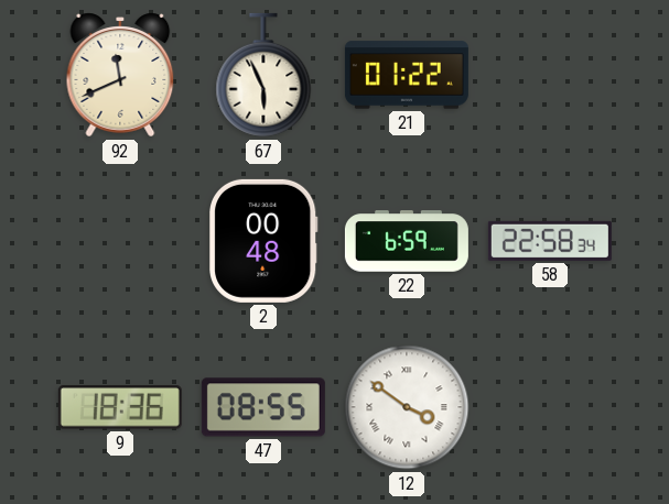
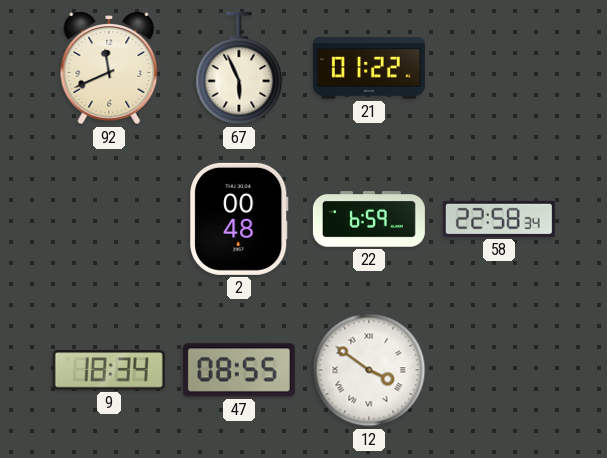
9: 18:36 -> 18:34
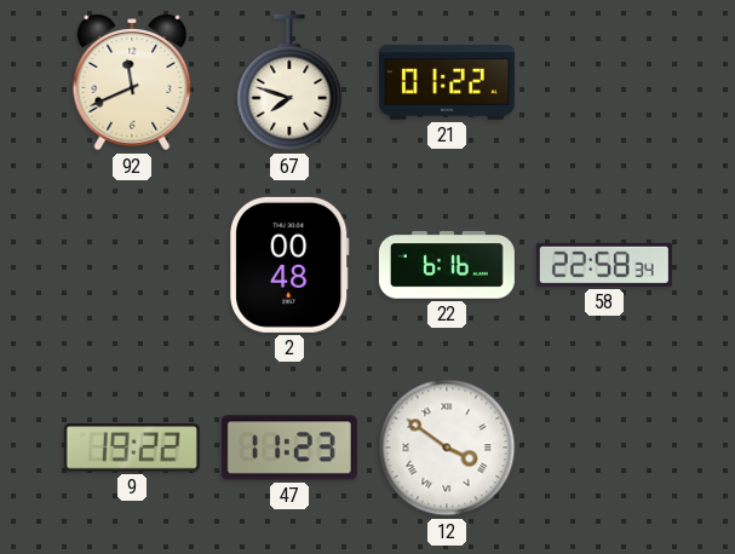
67: 5:56 -> 7:48
22: 6:59 -> 6:16
9: 18:34 -> 19:22
47: 08:55 -> 11:23
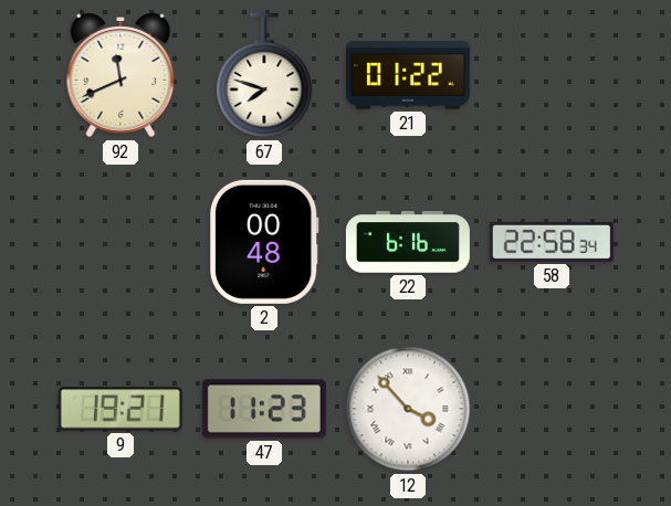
9: 19:22 -> 19:21
12: 3:51 -> 3:53
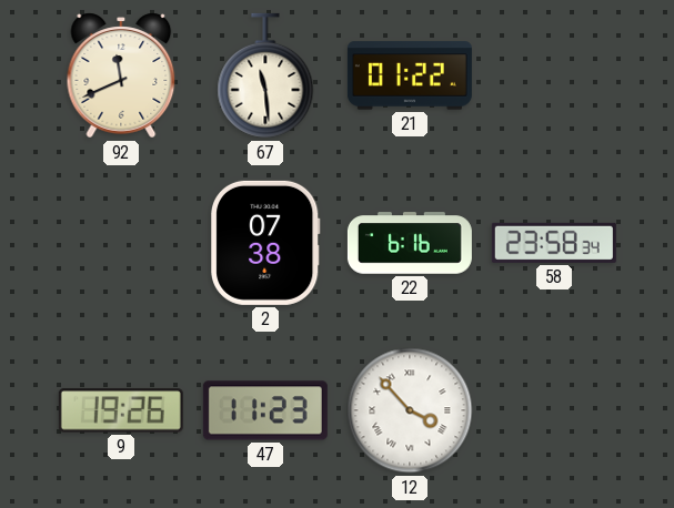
67: 7:48 -> 11:29
2: 00:48 -> 07:38
58: 22:58 -> 23:58
9: 19:21 -> 19:26
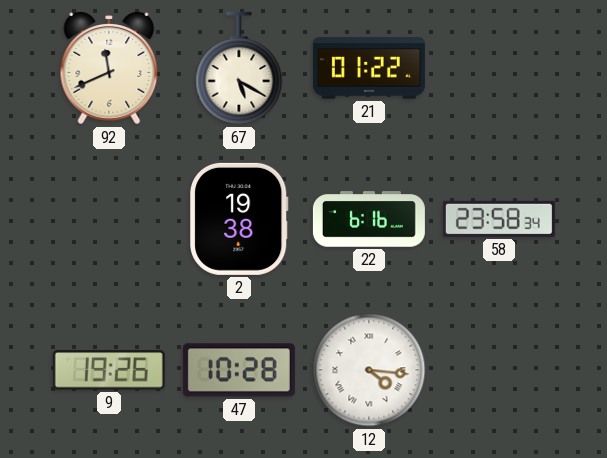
67: 11:29 -> 5:20
2: 07:38 -> 19:38
47: 11:23 -> 10:28
12: 3:53 -> 4:16
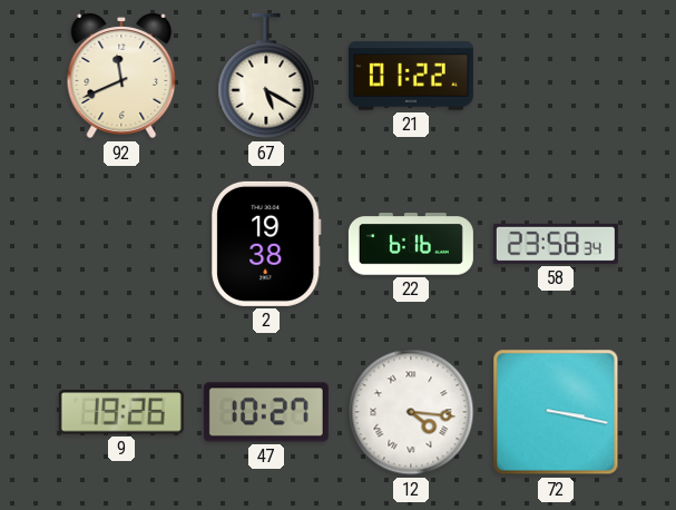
47: 10:28 -> 10:27
72: none -> 3:17
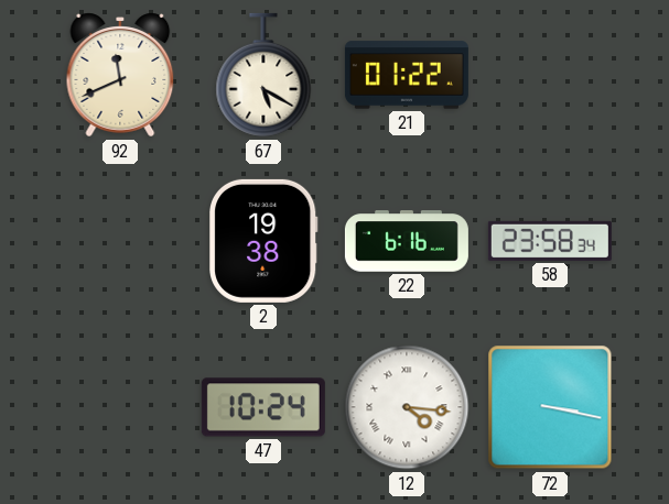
9: 19:26 -> none
47: 10:27 -> 10:24
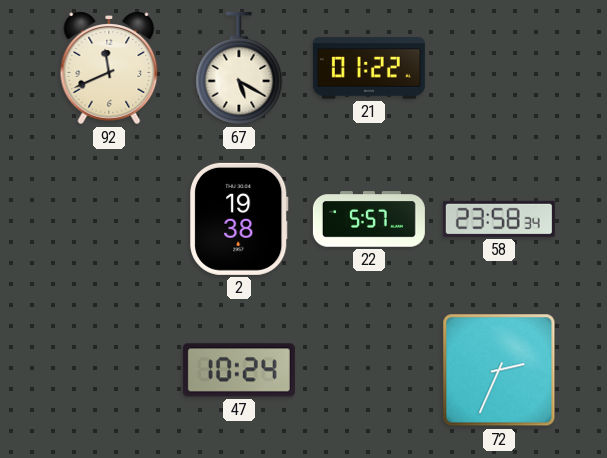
22: 6:16 -> 5:57
12: 4:16 -> none
72: 3:17 -> 2:34
